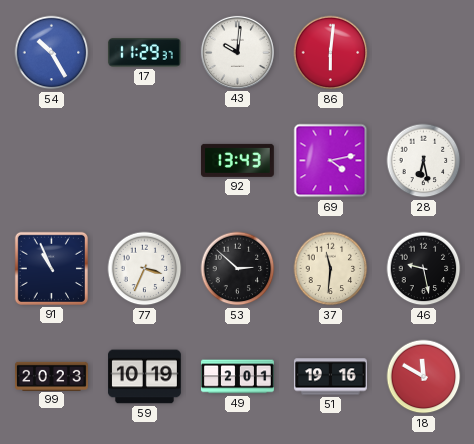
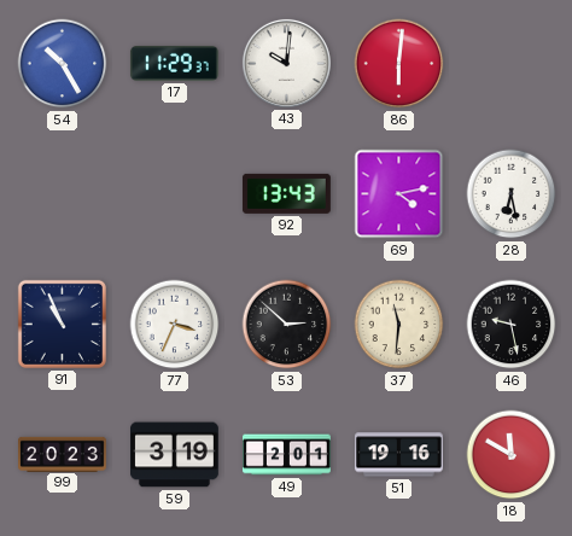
59: 10:19 -> 3:19
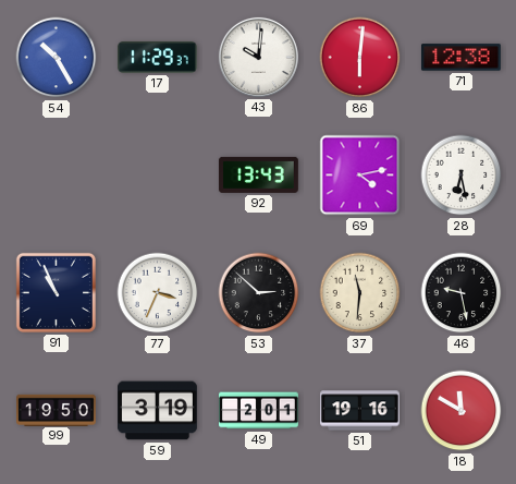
71: none -> 12:38
99: 20:23 -> 19:50
